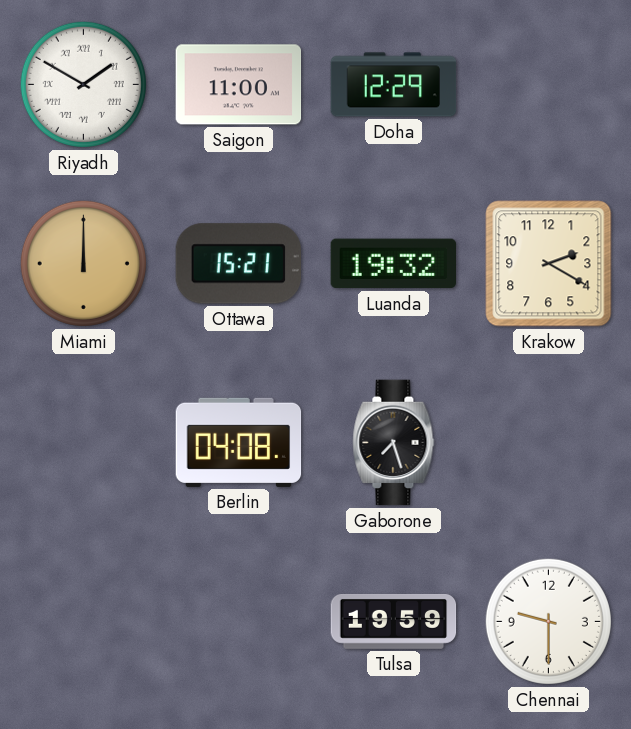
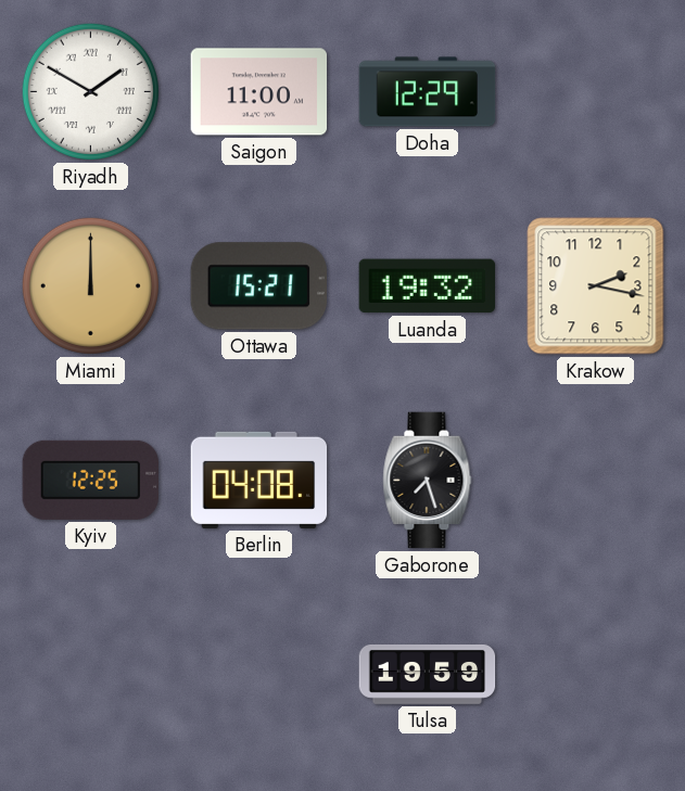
Krakow: 2:20 -> 2:17
Kyiv: none -> 12:25
Chennai: 9:30 -> none
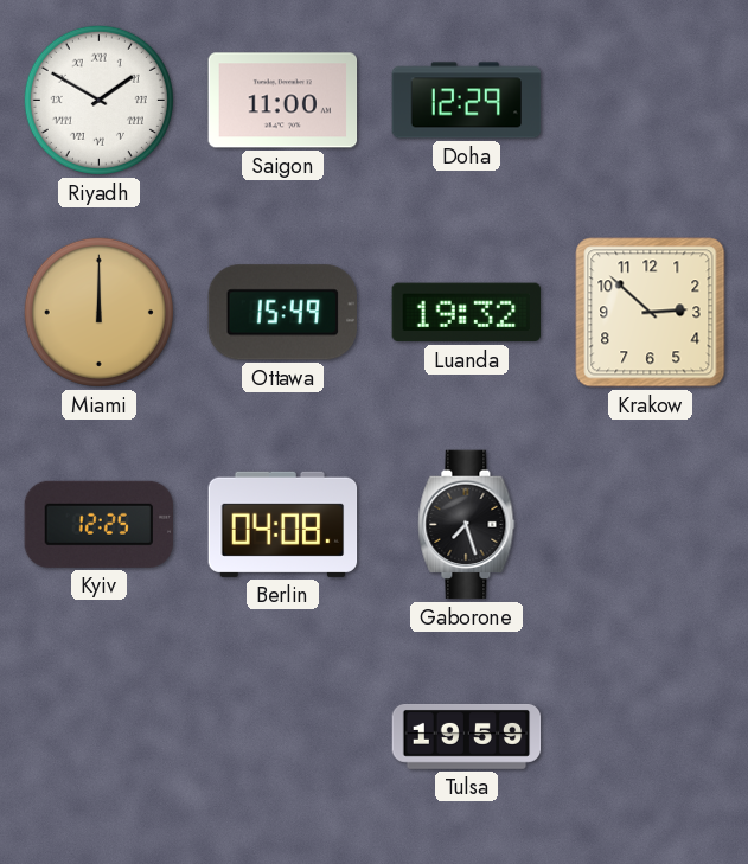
Ottawa: 15:21 -> 15:49
Krakow: 2:17 -> 2:52
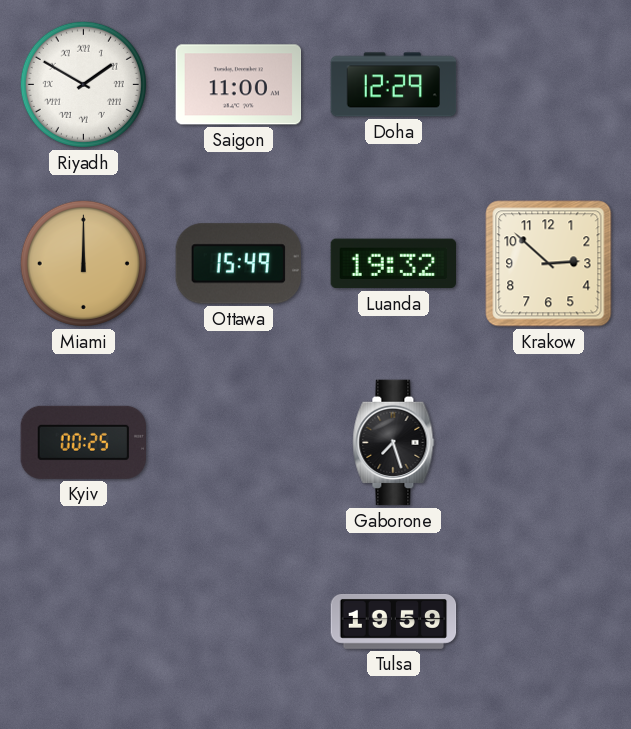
Kyiv: 12:25 -> 00:25
Berlin: 04:08 -> none
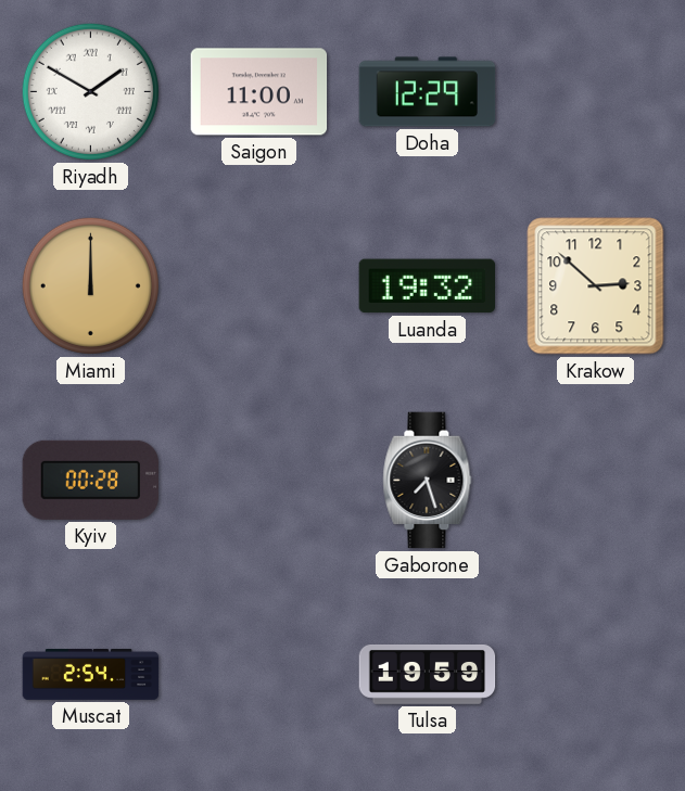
Ottawa: 15:49 -> none
Kyiv: 00:25 -> 00:28
Muscat: none -> 2:54
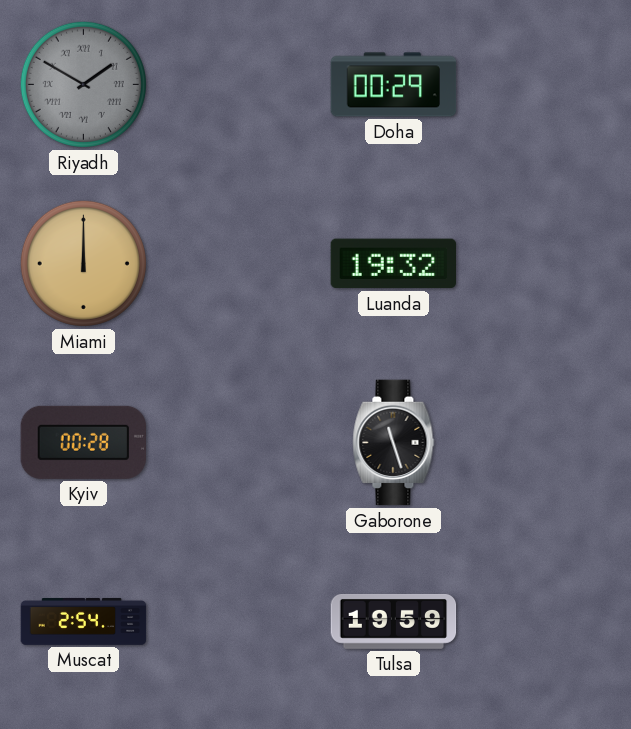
Riyadh dial: white -> grey
Saigon: 11:00 -> none
Doha: 12:29 -> 00:29
Krakow: 2:52 -> none
Gaborone: 7:27 -> 11:27
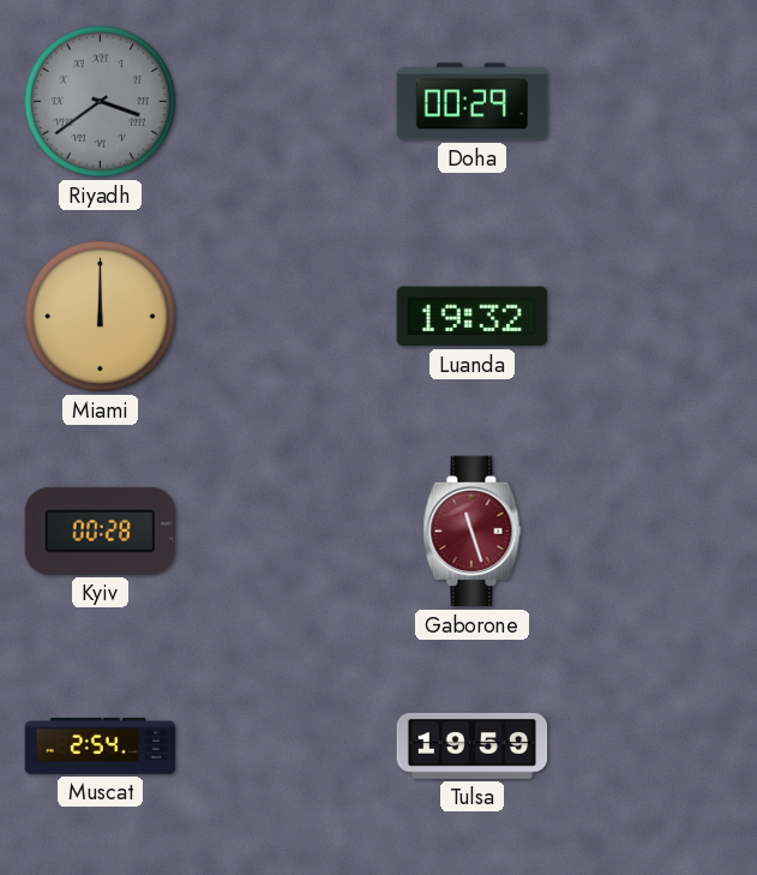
Riyadh: 1:50 -> 3:39
Gaborone dial: black -> burgundy
